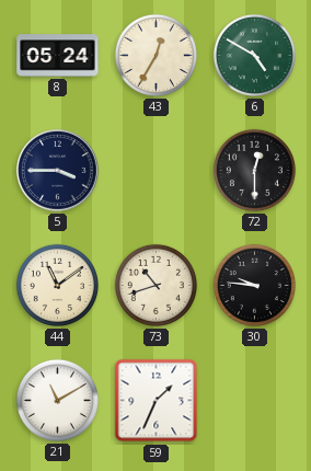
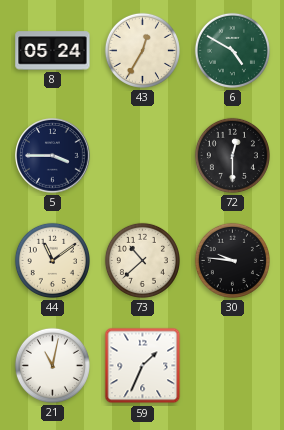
73: 10:42 -> 10:38
21: 11:10 -> 11:02
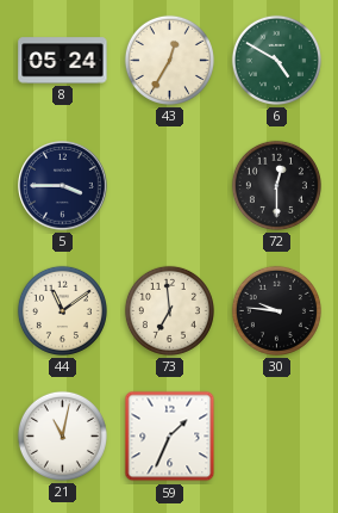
73: 10:38 -> 6:59
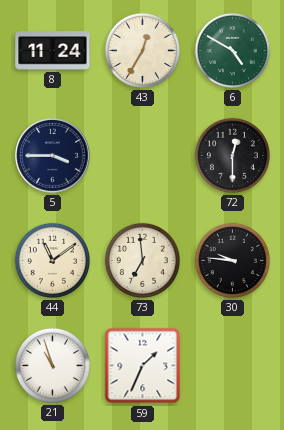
8: 05:24 -> 11:24
21: 11:02 -> 10:57
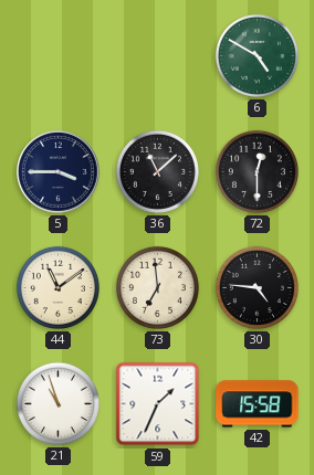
8: 11:24 -> none
43: 12:35 -> none
36: none -> 11:08
30: 9:46 -> 4:46
42: none -> 15:58
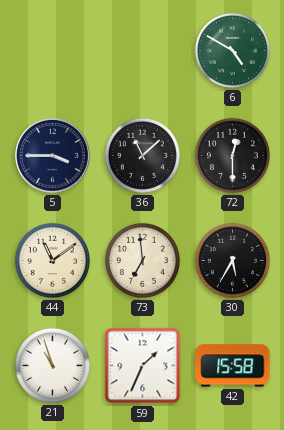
30: 4:46 -> 5:35
